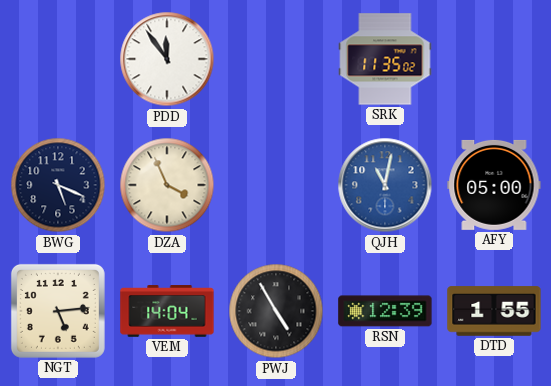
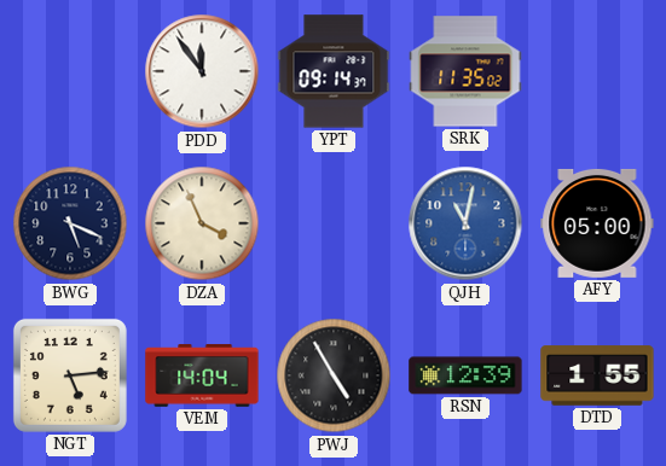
YPT: none -> 09:14
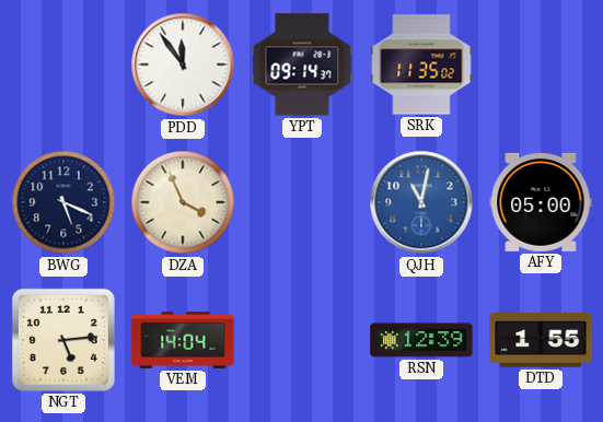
PWJ: 4:55 -> none
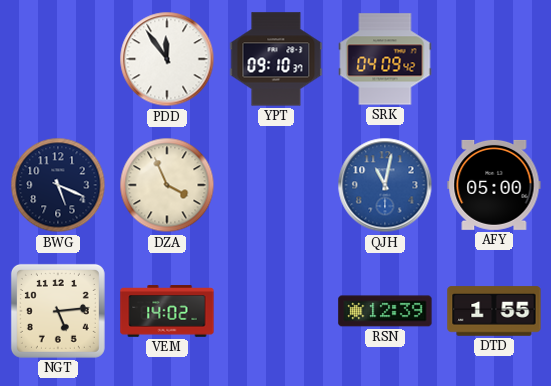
YPT: 09:14 -> 09:10
SRK: 11:35 -> 04:09
VEM: 14:04 -> 14:02
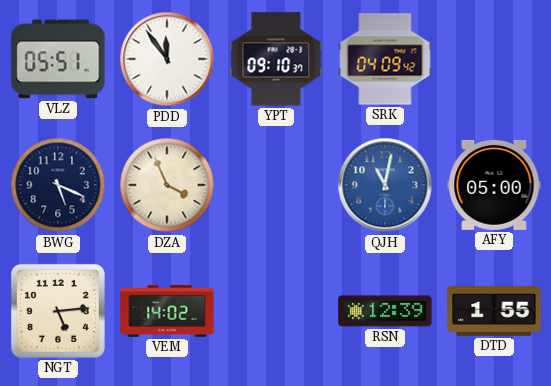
VLZ: none -> 05:51
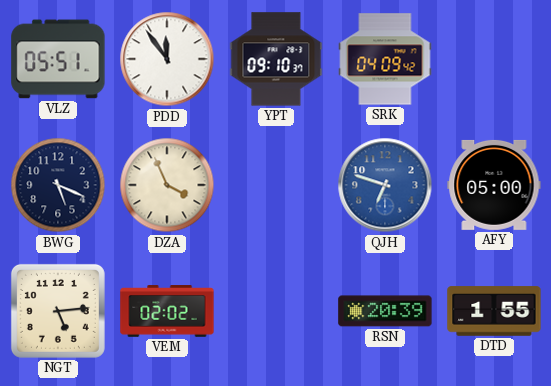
QJH: 11:02 -> 6:48
VEM: 14:02 -> 02:02
RSN: 12:39 -> 20:39
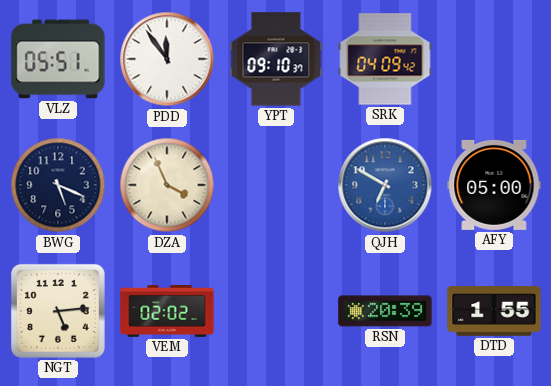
QJH: 6:48 -> 6:50
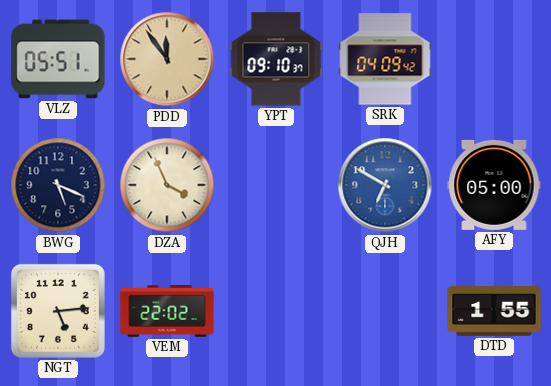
PDD dial: white -> champagne
VEM: 02:02 -> 22:02
RSN: 20:39 -> none
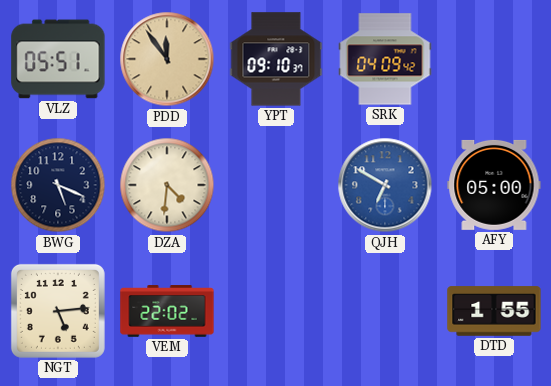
DZA: 3:56 -> 4:31
